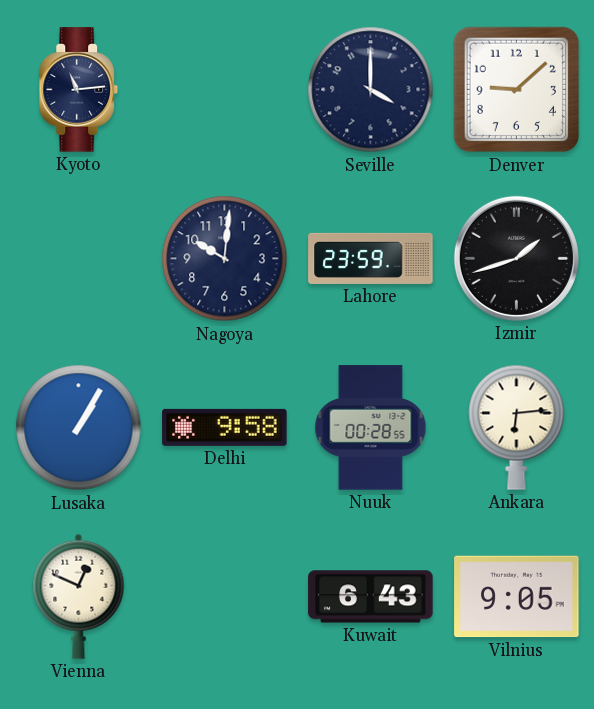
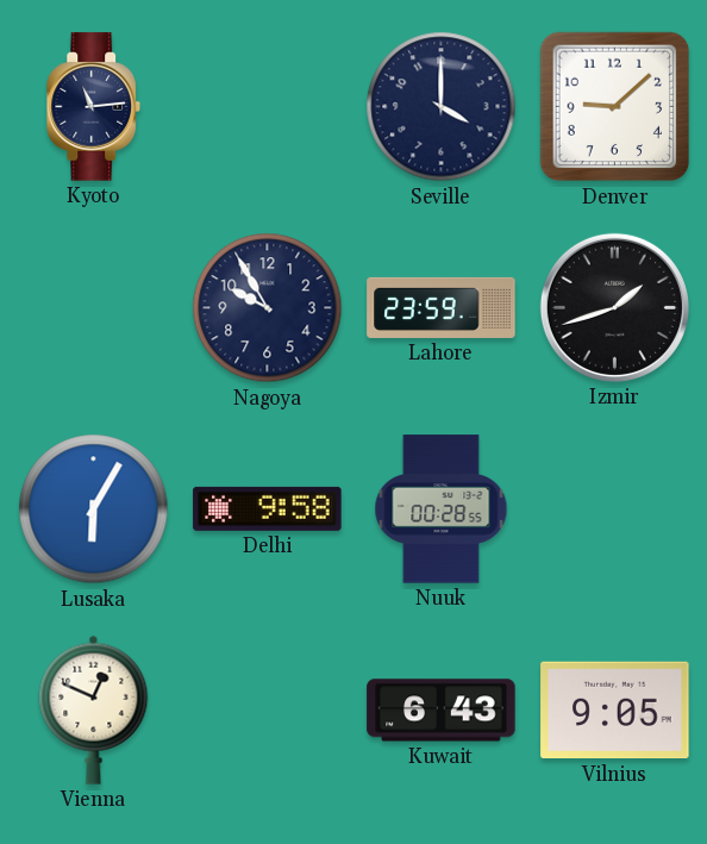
Nagoya: 10:01 -> 9:55
Lusaka: 1:05 -> 6:05
Ankara: 6:14 -> none
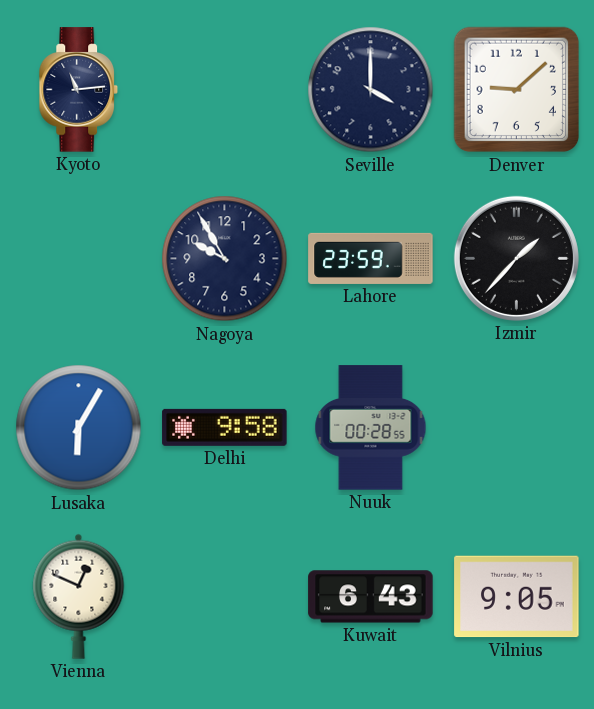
Izmir: 1:42 -> 1:37
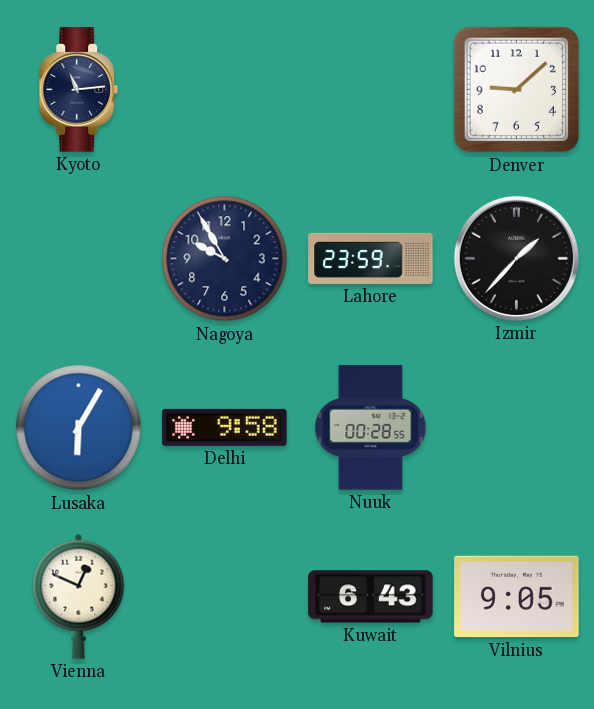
Seville: 4:00 -> none
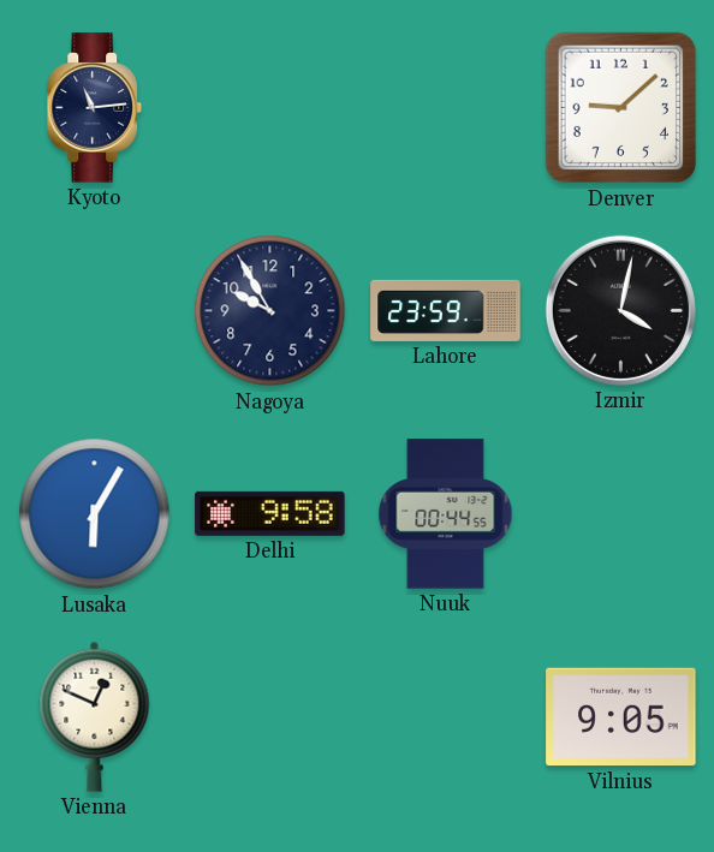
Izmir: 1:37 -> 4:02
Nuuk: 00:28 -> 00:44
Kuwait: 6:43 -> none
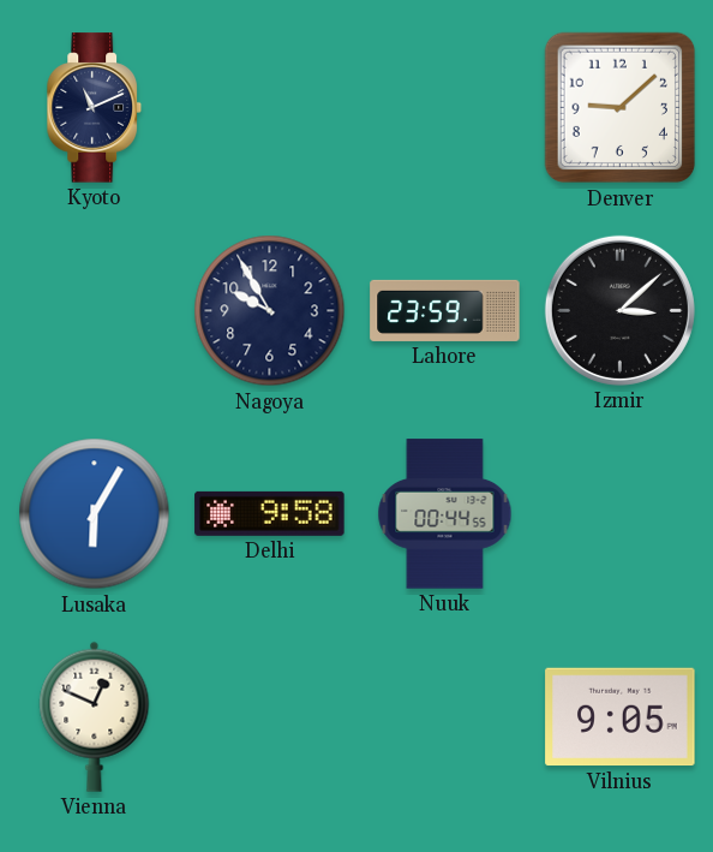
Kyoto: 11:14 -> 11:11
Izmir: 4:02 -> 3:08
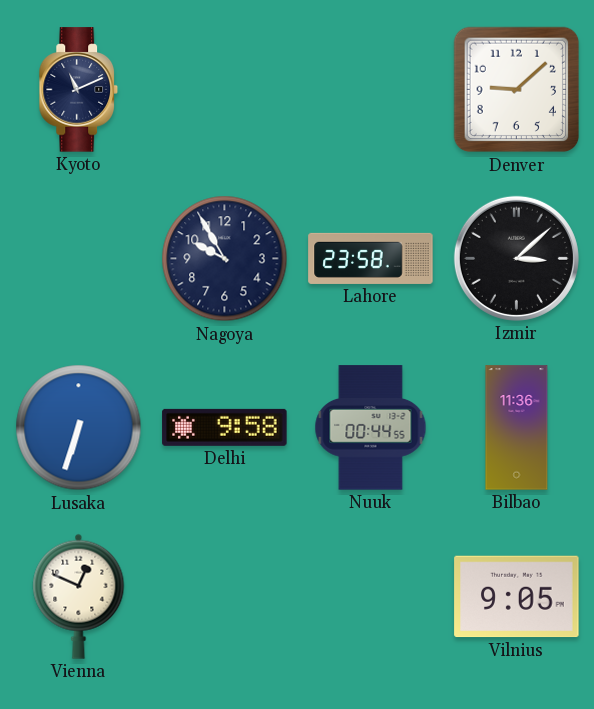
Lahore: 23:59 -> 23:58
Lusaka: 6:05 -> 6:33
Bilbao: none -> 11:36
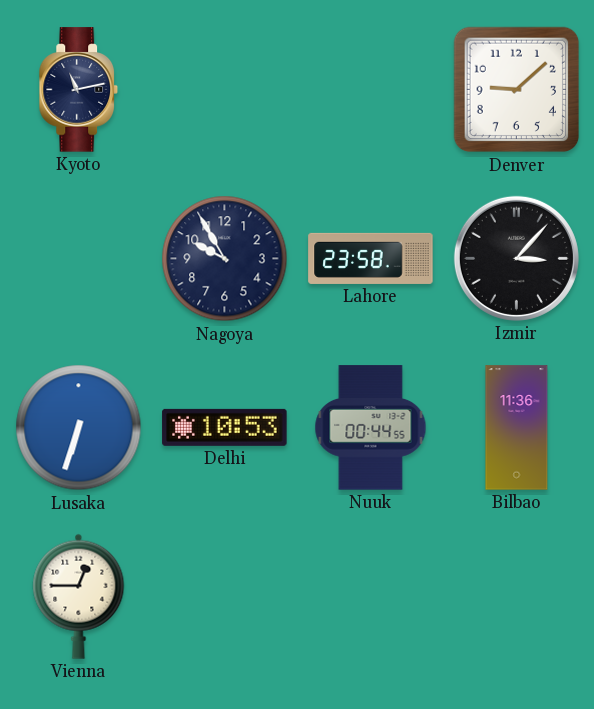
Kyoto: 11:11 -> 11:13
Izmir: 3:08 -> 3:07
Delhi: 9:58 -> 10:53
Vienna: 12:49 -> 12:45
Vilnius: 9:05 -> none
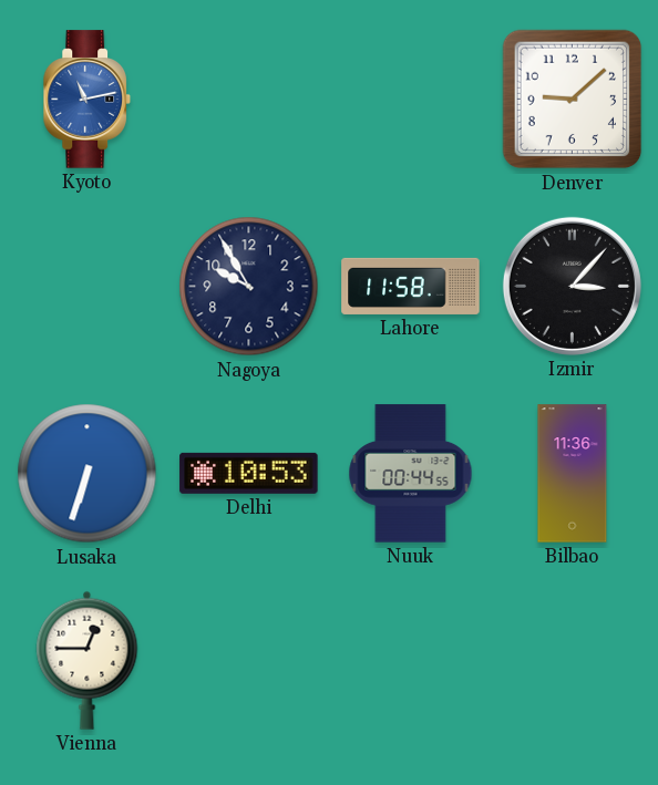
Kyoto dial: navy -> blue
Lahore: 23:58 -> 11:58
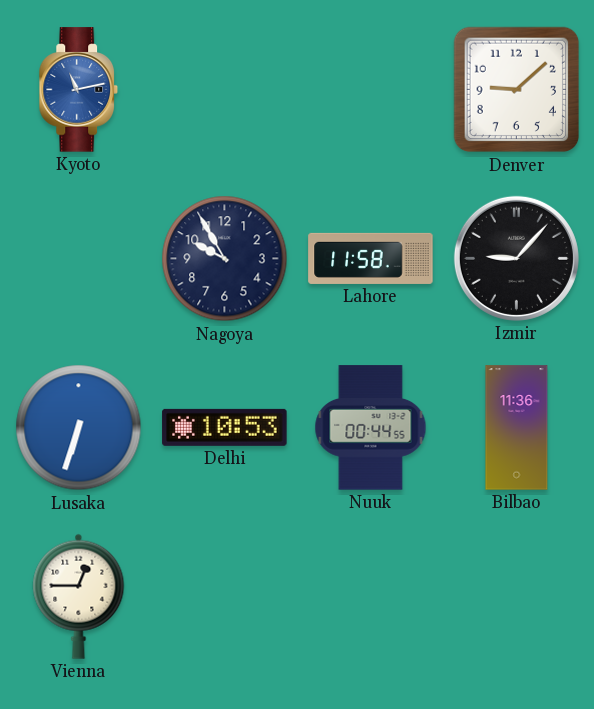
Izmir: 3:07 -> 9:07
